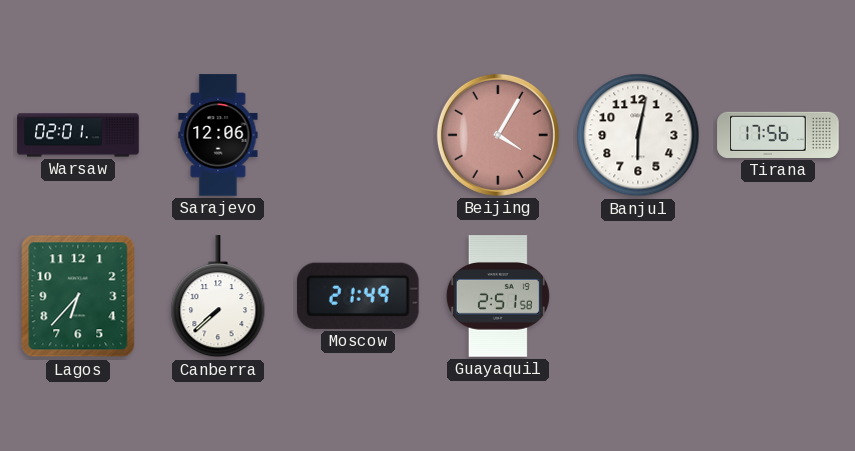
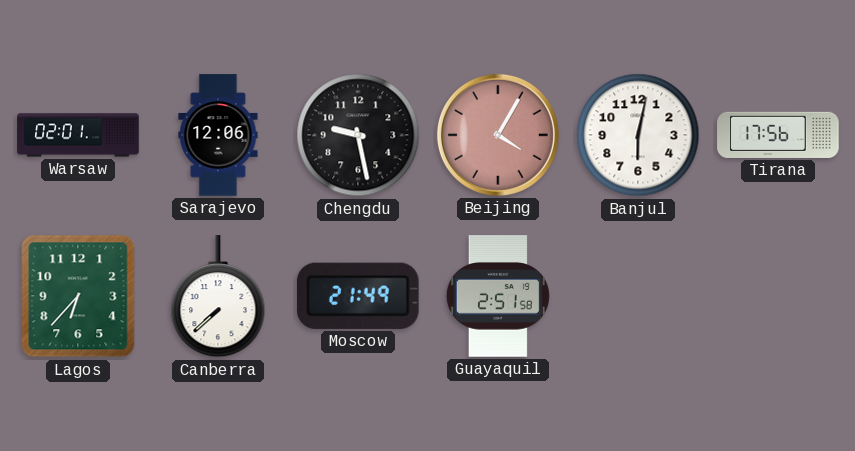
Chengdu: none -> 9:28
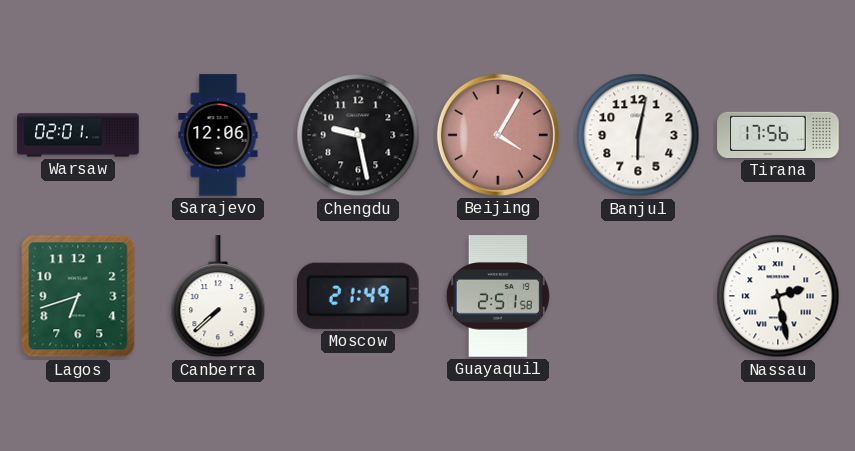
Lagos: 6:37 -> 6:42
Nassau: none -> 2:28
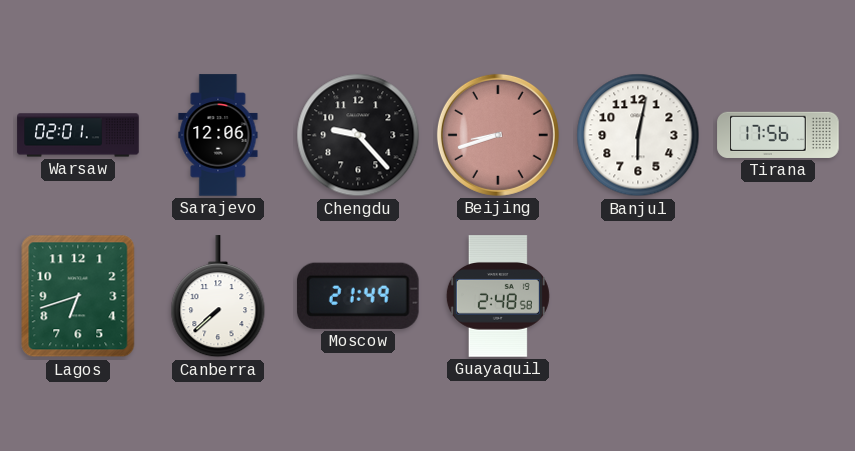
Chengdu: 9:28 -> 9:23
Beijing: 4:05 -> 8:42
Guayaquil: 2:51 -> 2:48
Nassau: 2:28 -> none
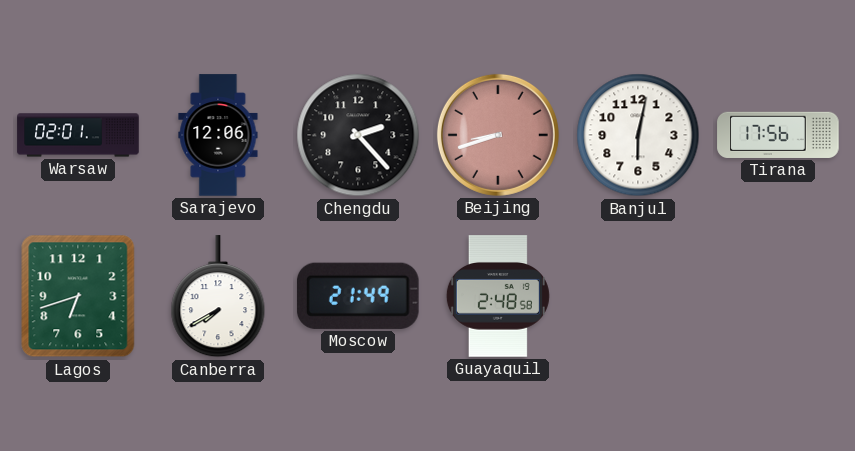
Chengdu: 9:23 -> 2:23
Canberra: 7:38 -> 7:40
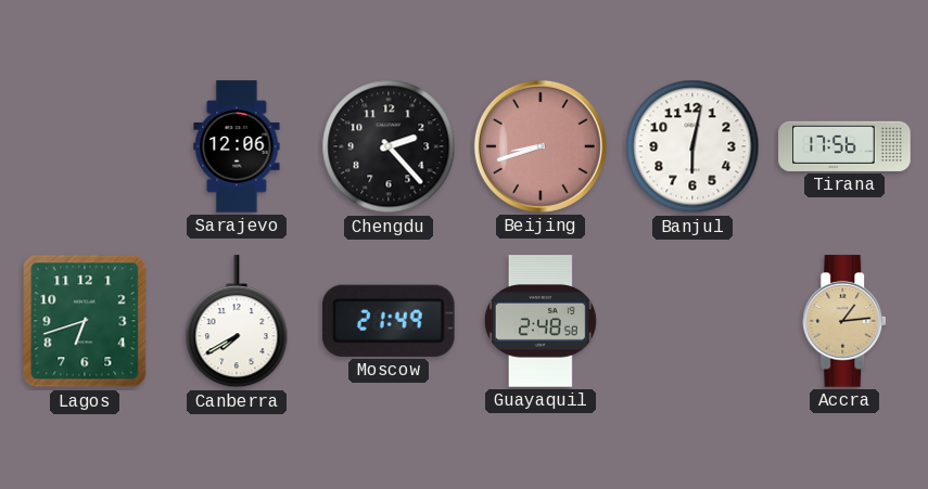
Warsaw: 02:01 -> none
Accra: none -> 1:14
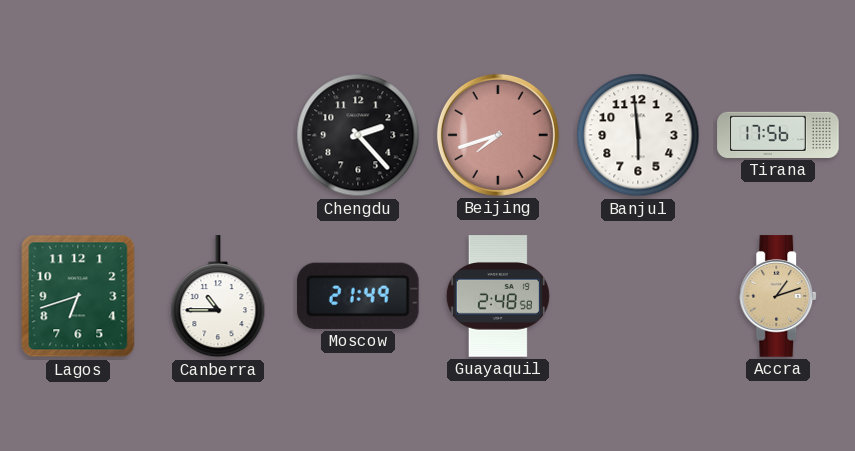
Sarajevo: 12:06 -> none
Beijing: 8:42 -> 7:42
Banjul: 6:02 -> 5:59
Canberra: 7:40 -> 10:45
Accra: 1:14 -> 1:12
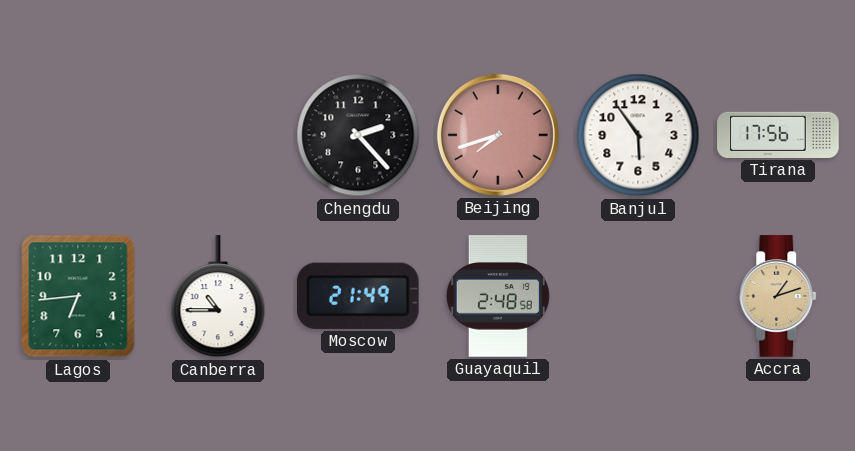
Banjul: 5:59 -> 5:54
Lagos: 6:42 -> 6:44
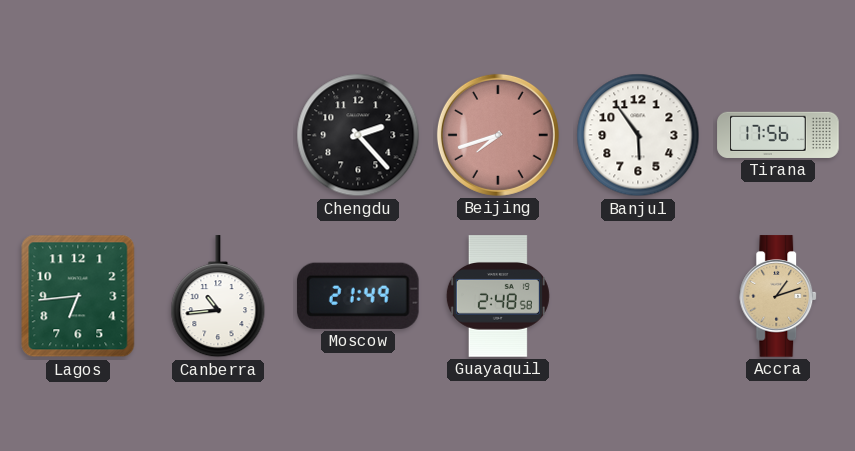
Canberra: 10:45 -> 10:44
